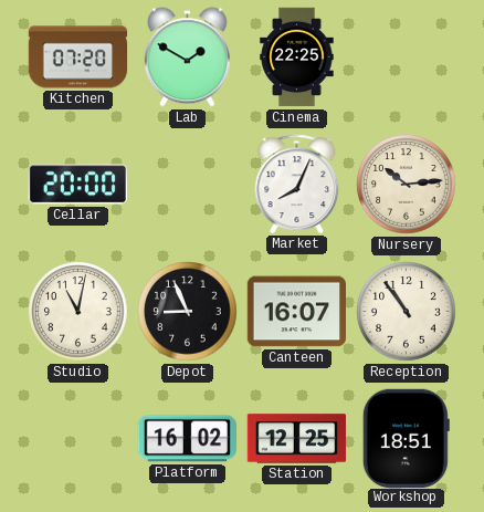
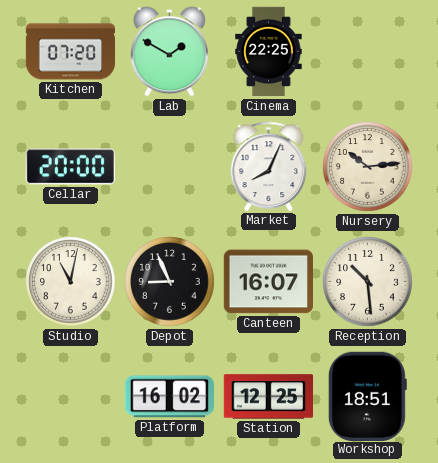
Reception: 10:54 -> 10:29
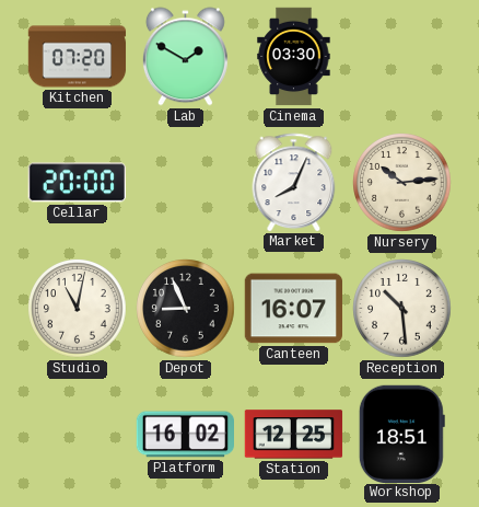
Cinema: 22:25 -> 03:30
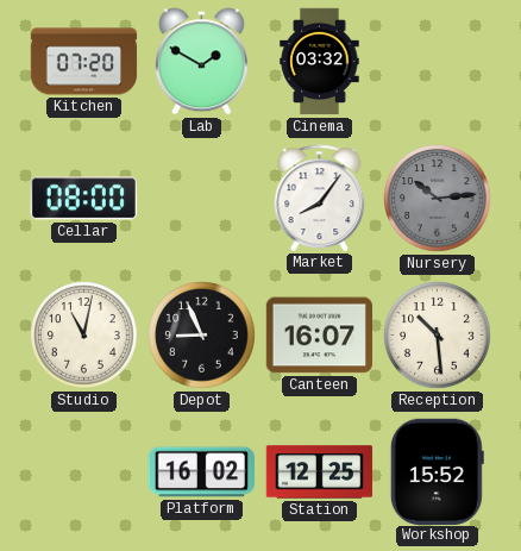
Cinema: 03:30 -> 03:32
Cellar: 20:00 -> 08:00
Market: 8:04 -> 8:06
Nursery dial: cream -> grey
Workshop: 18:51 -> 15:52
